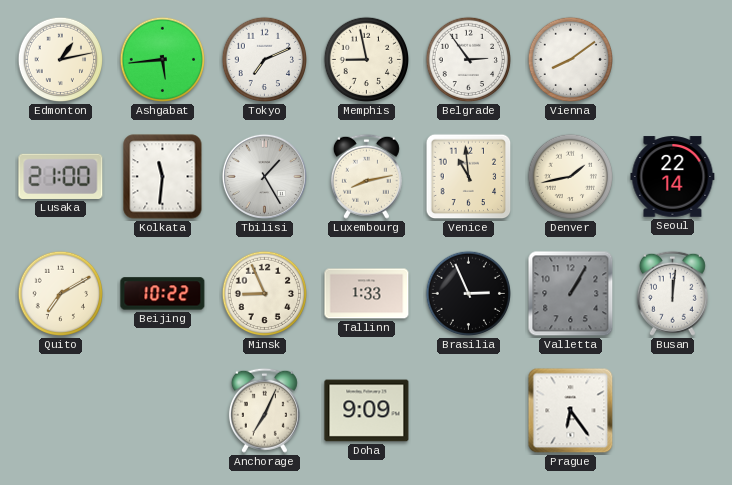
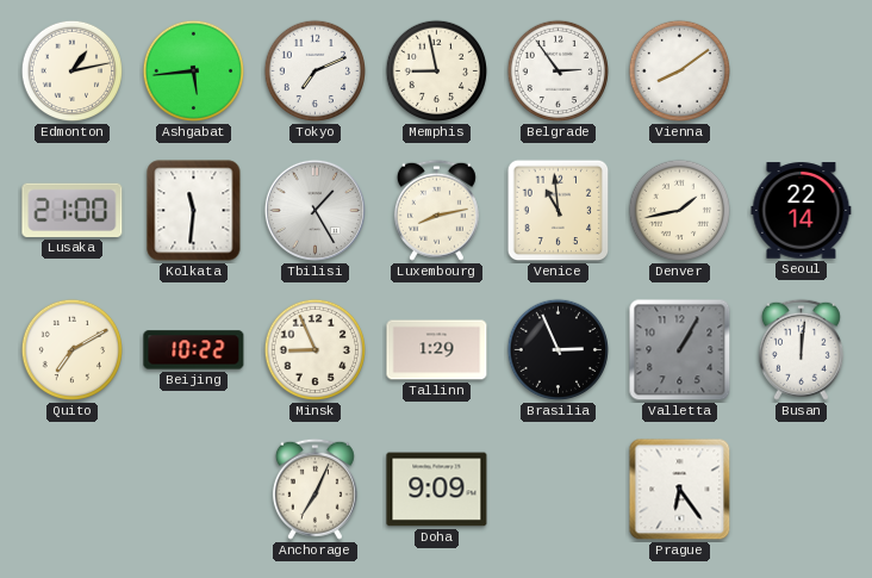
Tallinn: 1:33 -> 1:29
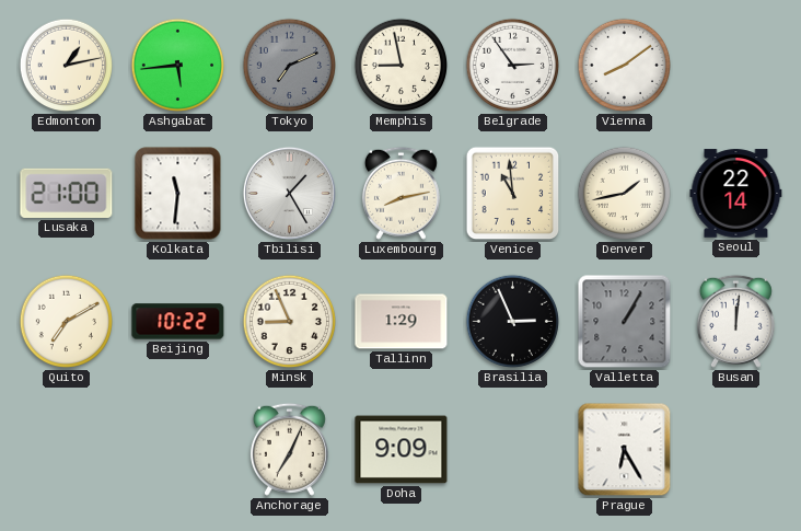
Tokyo dial: white -> grey
Prague: 6:24 -> 6:25
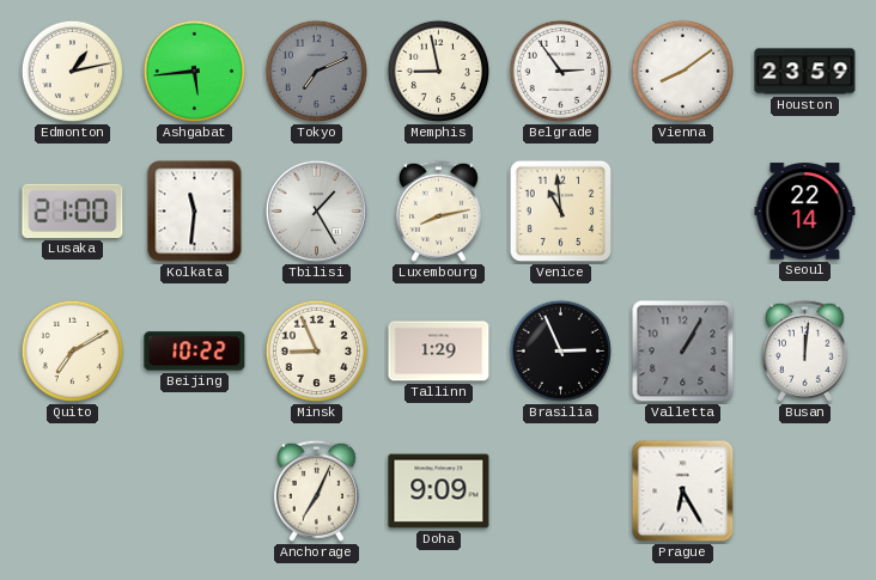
Houston: none -> 23:59
Denver: 1:43 -> none
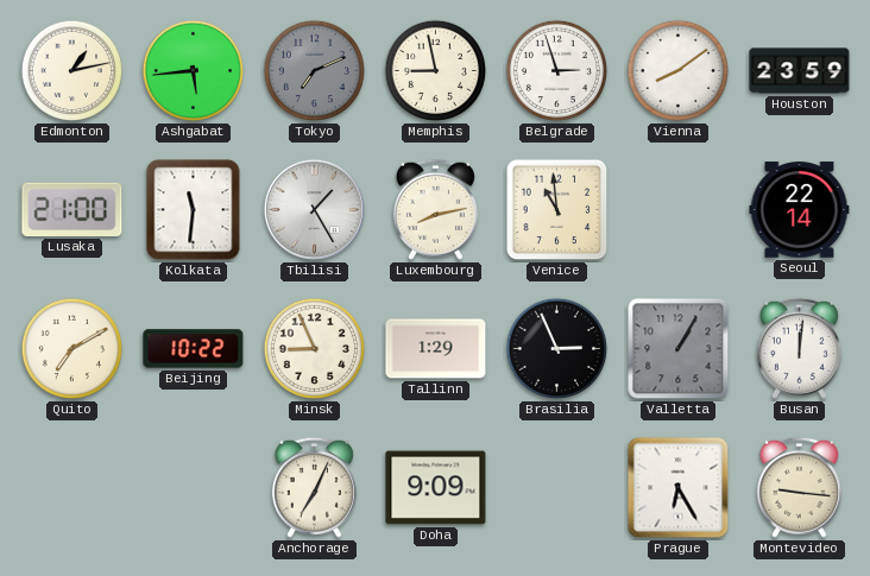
Belgrade: 2:54 -> 2:57
Montevideo: none -> 9:16
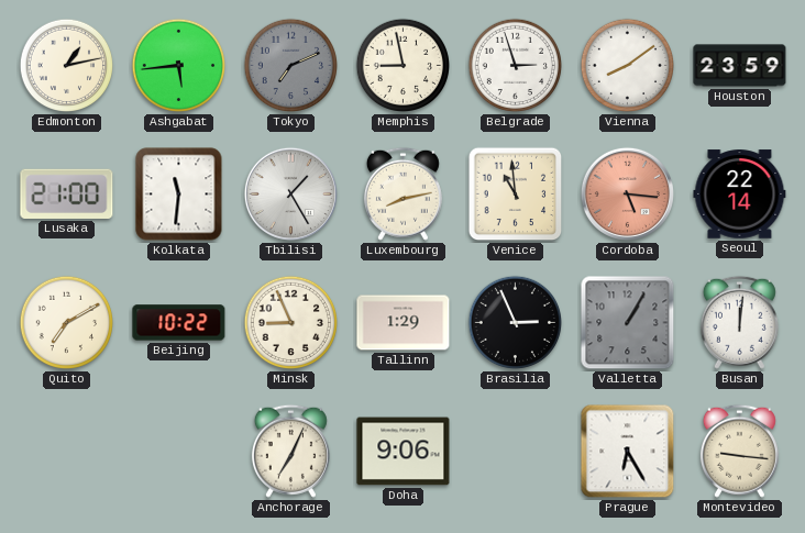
Cordoba: none -> 5:16
Doha: 9:09 -> 9:06
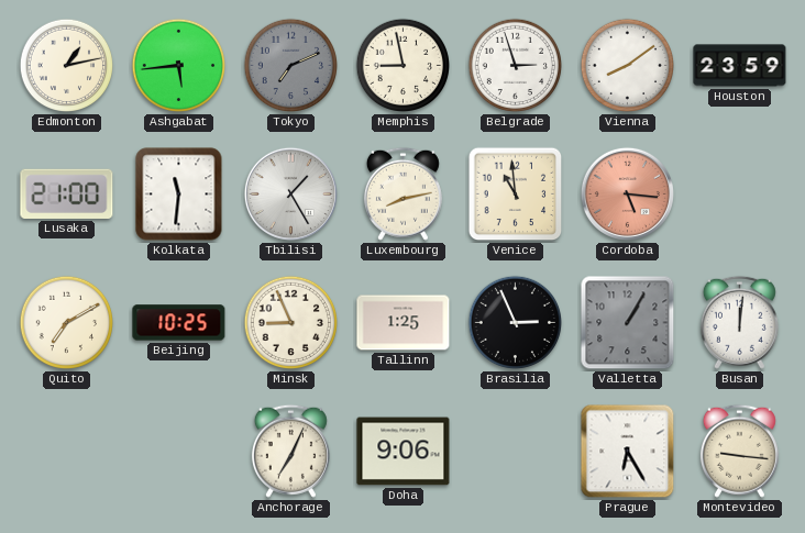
Seoul: 22:14 -> none
Beijing: 10:22 -> 10:25
Tallinn: 1:29 -> 1:25
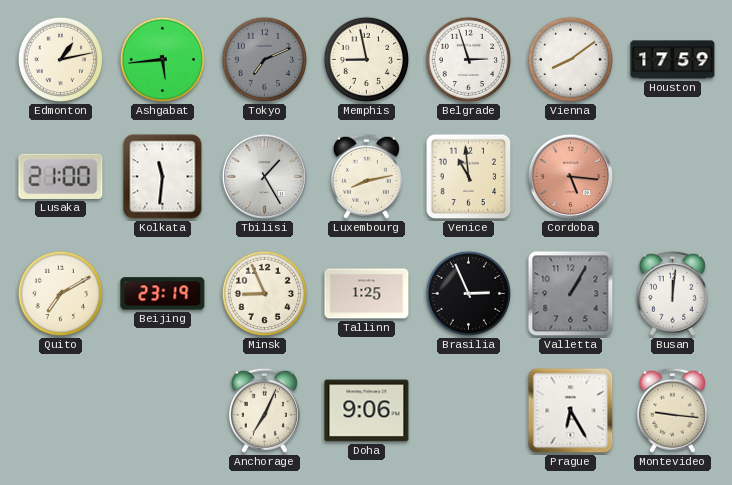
Houston: 23:59 -> 17:59
Beijing: 10:25 -> 23:19
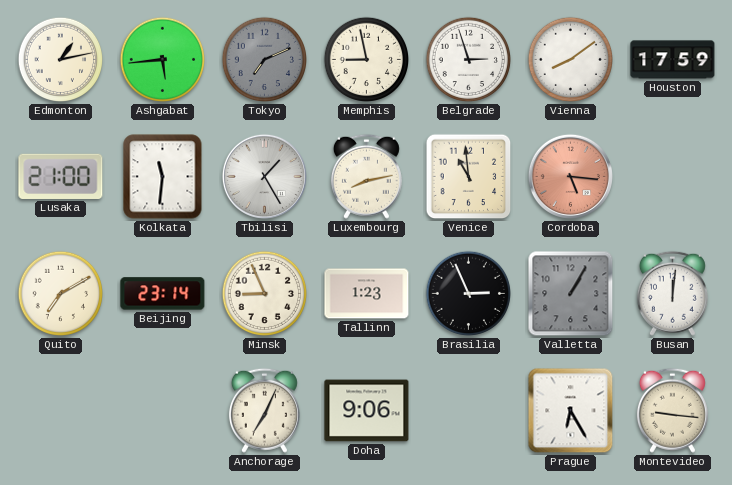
Beijing: 23:19 -> 23:14
Tallinn: 1:25 -> 1:23
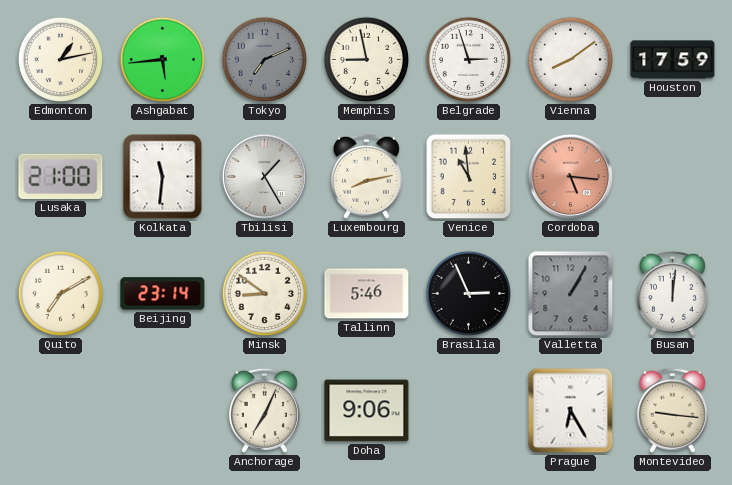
Minsk: 8:56 -> 8:51
Tallinn: 1:23 -> 5:46
